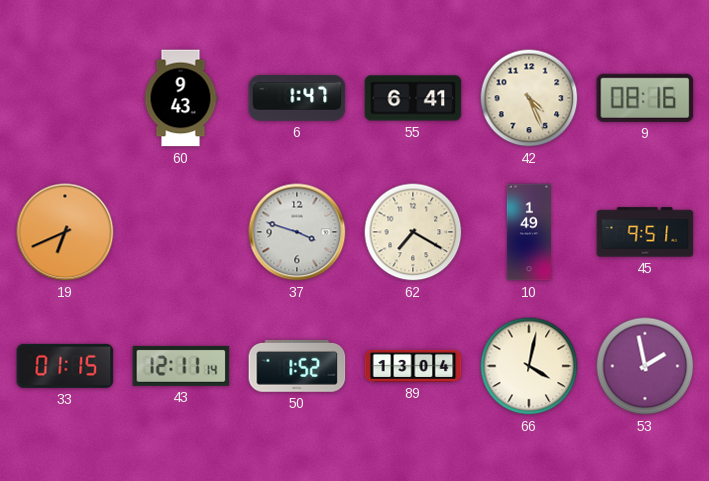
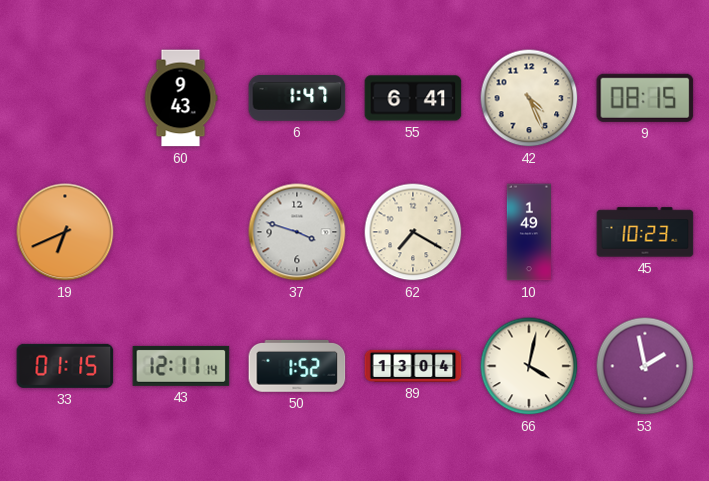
9: 08:16 -> 08:15
45: 9:51 -> 10:23
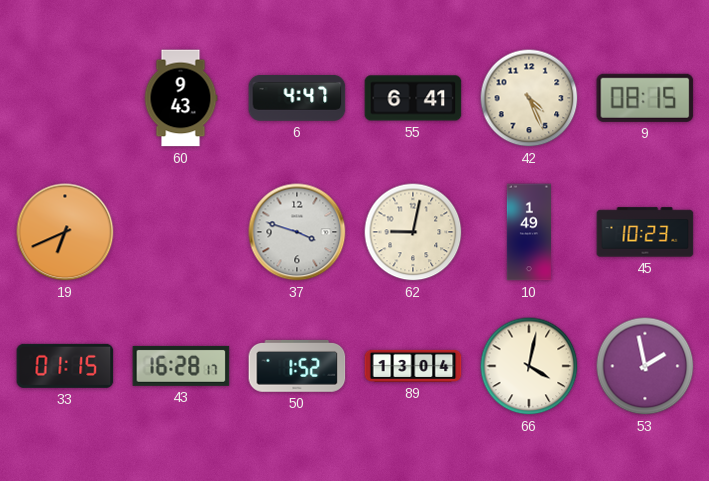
6: 1:47 -> 4:47
62: 7:20 -> 9:02
43: 12:11 -> 16:28
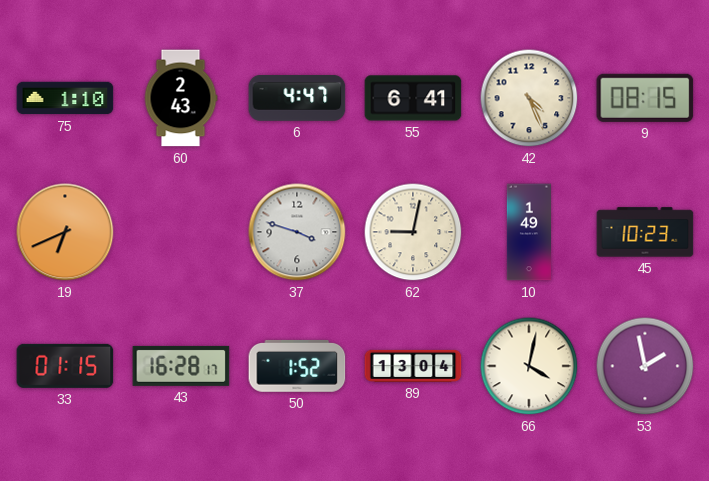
75: none -> 1:10
60: 9:43 -> 2:43
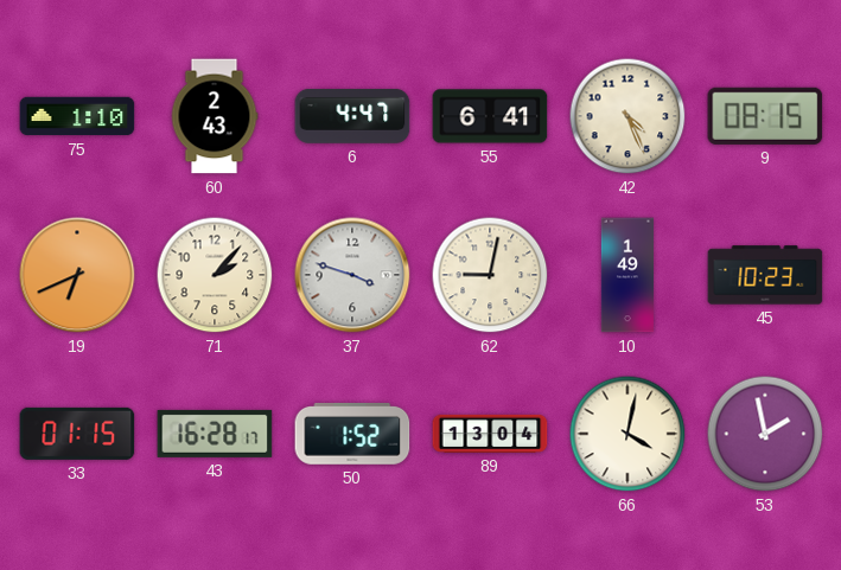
71: none -> 2:07
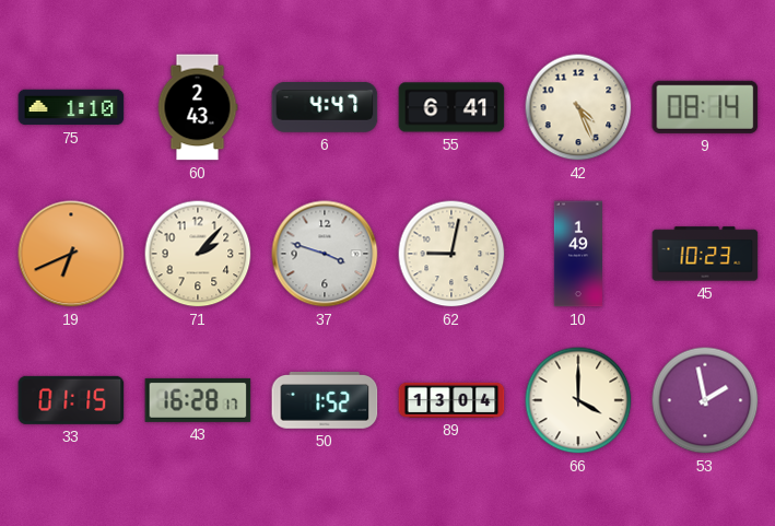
9: 08:15 -> 08:14
66: 4:02 -> 4:00
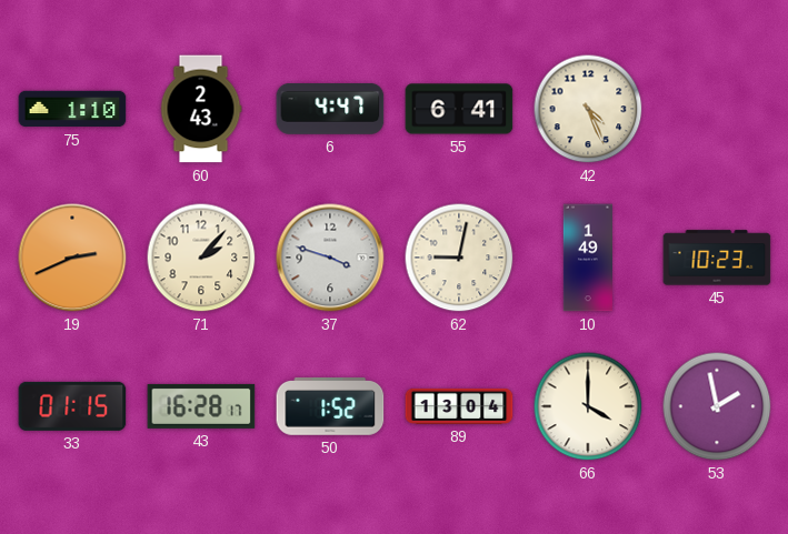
9: 08:14 -> none
19: 6:41 -> 2:41
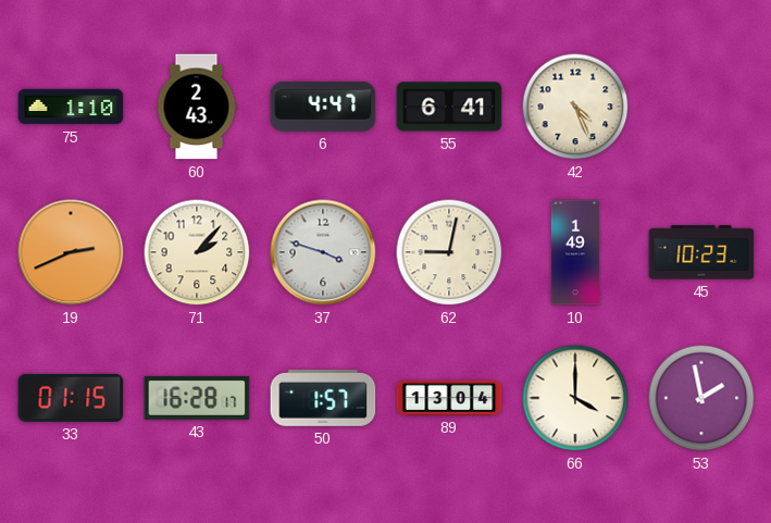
50: 1:52 -> 1:57
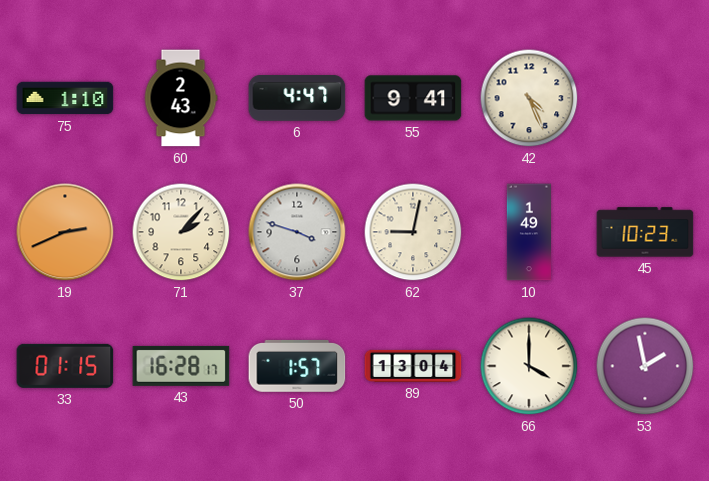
55: 6:41 -> 9:41
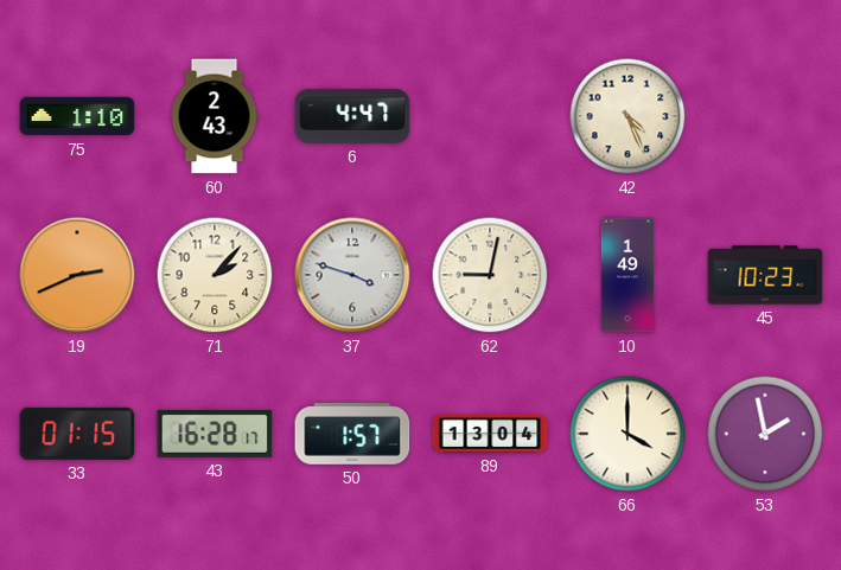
55: 9:41 -> none
